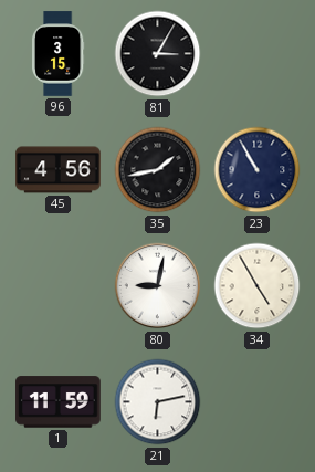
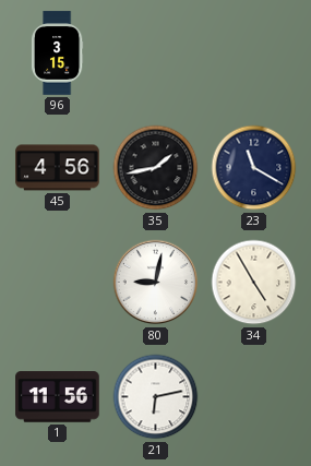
81: 3:05 -> none
23: 10:55 -> 11:20
1: 11:59 -> 11:56
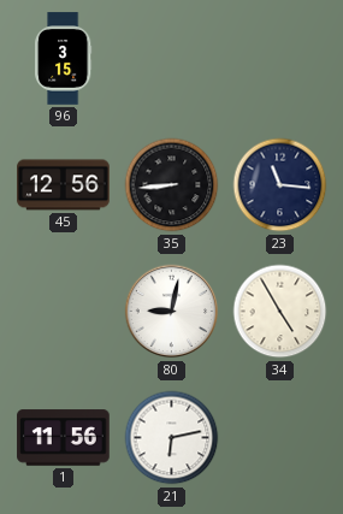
45: 4:56 -> 12:56
35: 1:43 -> 8:44
23: 11:20 -> 11:16
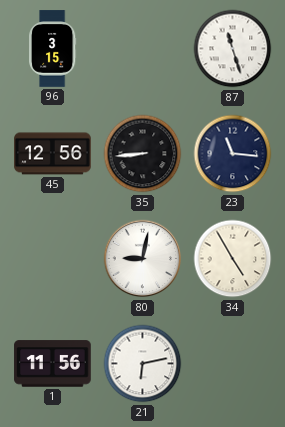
87: none -> 11:27
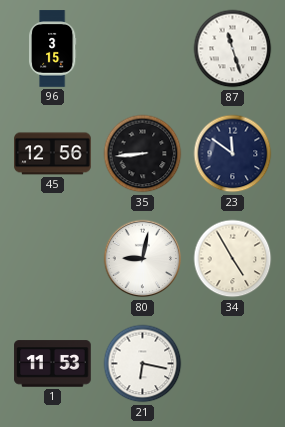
23: 11:16 -> 11:51
1: 11:56 -> 11:53
21: 6:13 -> 6:17
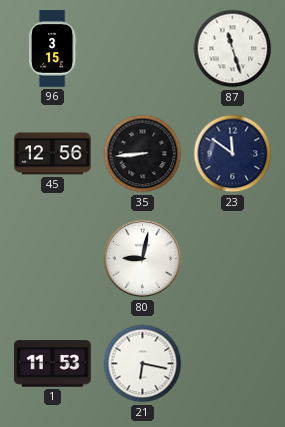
34: 4:55 -> none
